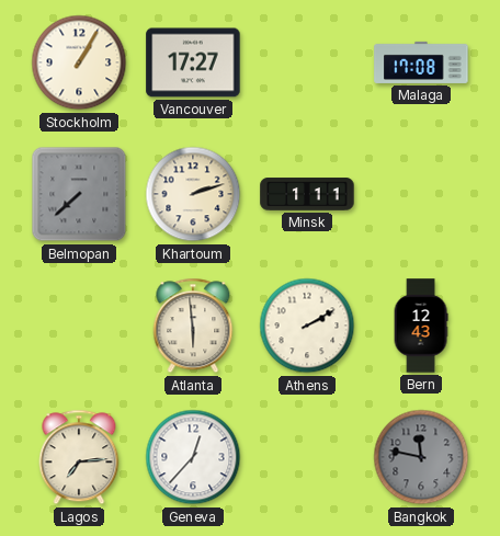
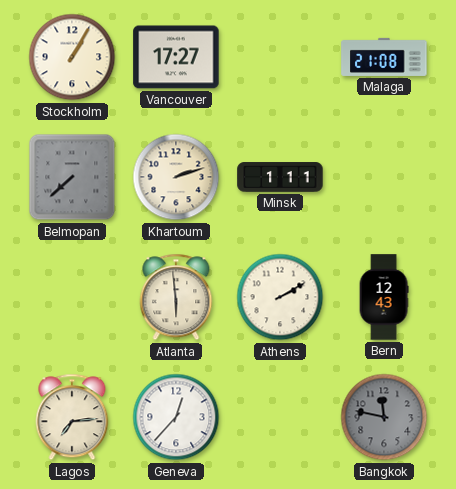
Malaga: 17:08 -> 21:08
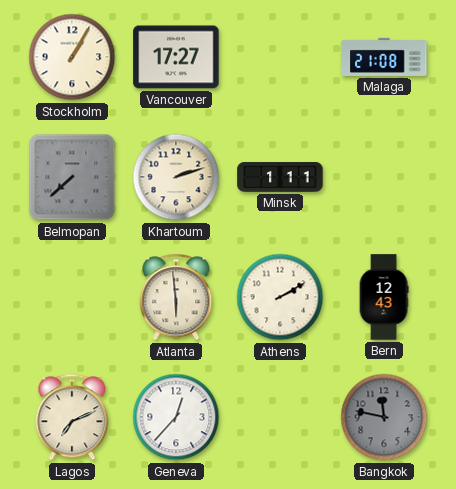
Lagos: 7:14 -> 7:11
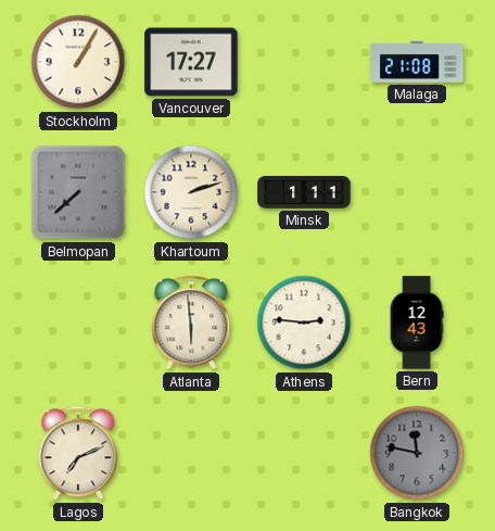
Athens: 2:10 -> 2:46
Geneva: 12:37 -> none
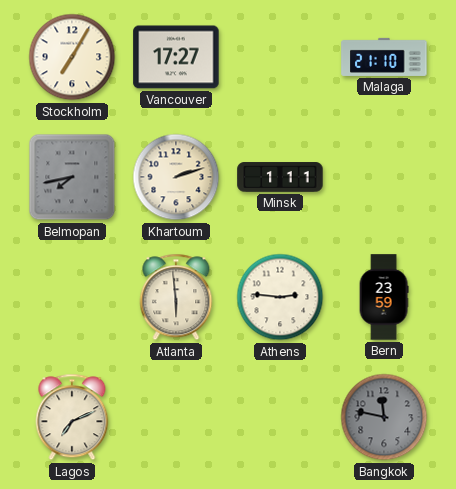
Stockholm: 1:05 -> 7:05
Malaga: 21:08 -> 21:10
Belmopan: 7:38 -> 7:43
Bern: 12:43 -> 23:59
